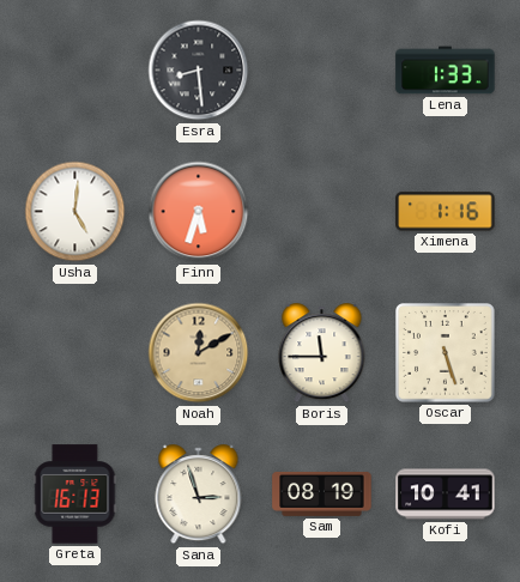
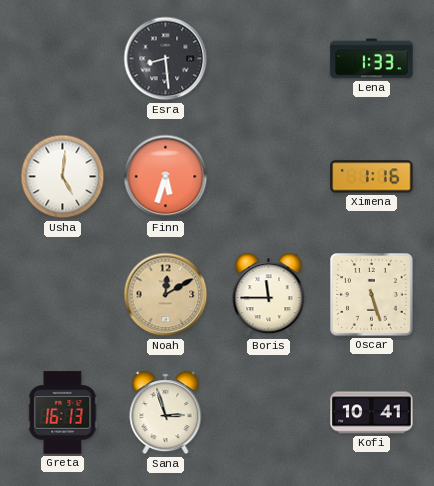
Sam: 08:19 -> none
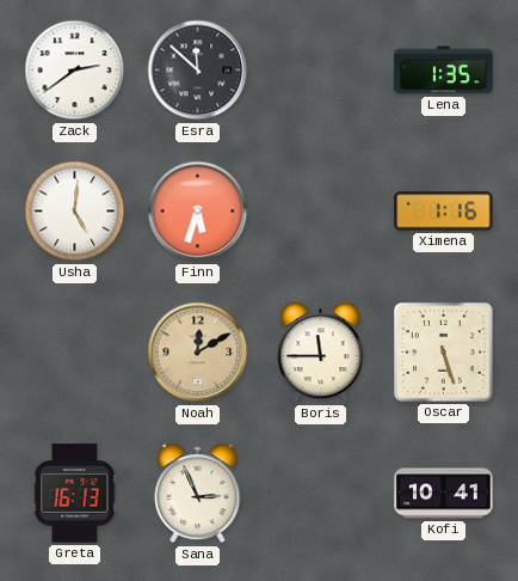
Zack: none -> 2:39
Esra: 8:29 -> 11:52
Lena: 1:33 -> 1:35
Sana: 2:57 -> 2:56
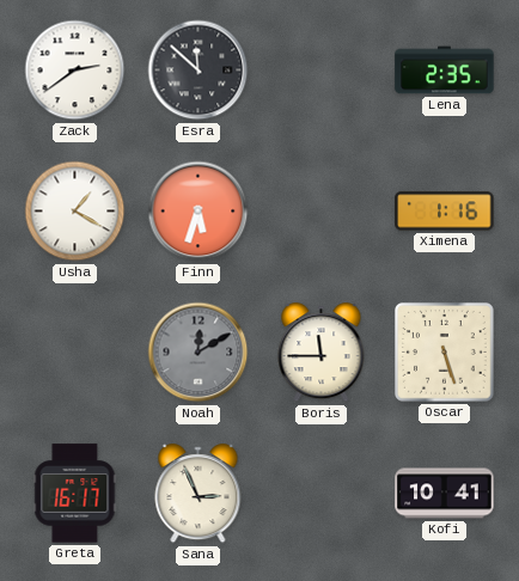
Lena: 1:35 -> 2:35
Usha: 5:01 -> 1:20
Noah dial: champagne -> grey
Greta: 16:13 -> 16:17
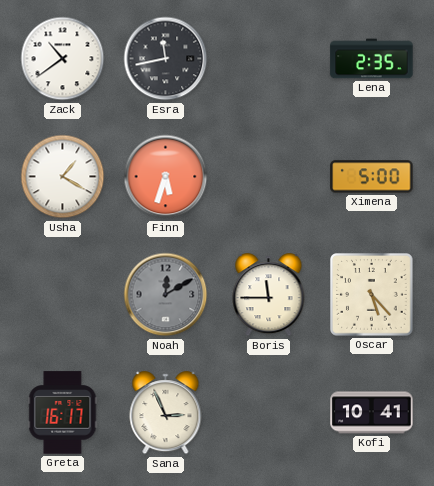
Zack: 2:39 -> 10:39
Esra: 11:52 -> 11:43
Ximena: 1:16 -> 5:00
Oscar: 5:27 -> 5:23
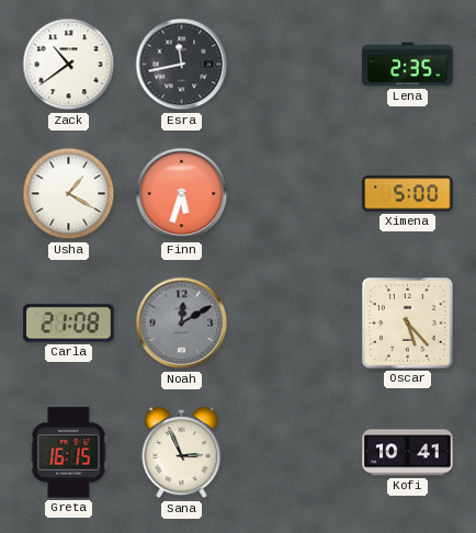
Carla: none -> 21:08
Boris: 11:45 -> none
Greta: 16:17 -> 16:15
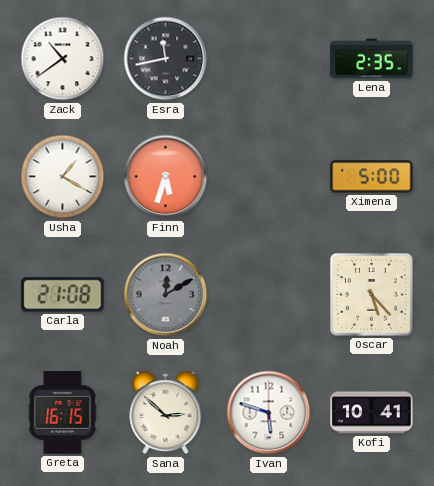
Sana: 2:56 -> 2:52
Ivan: none -> 5:48
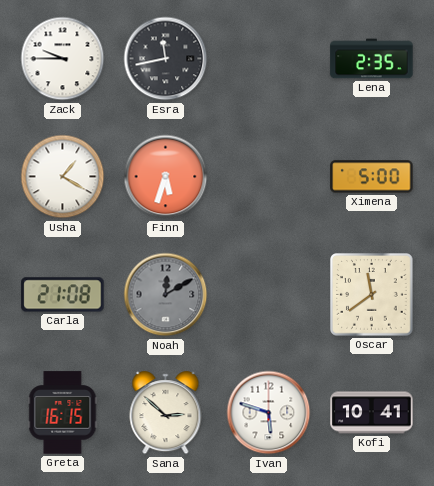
Zack: 10:39 -> 9:45
Oscar: 5:23 -> 11:39
